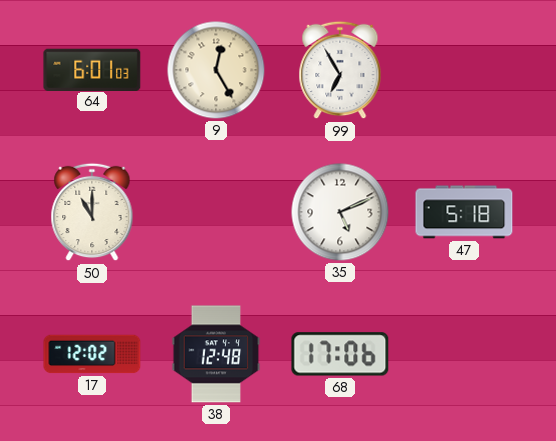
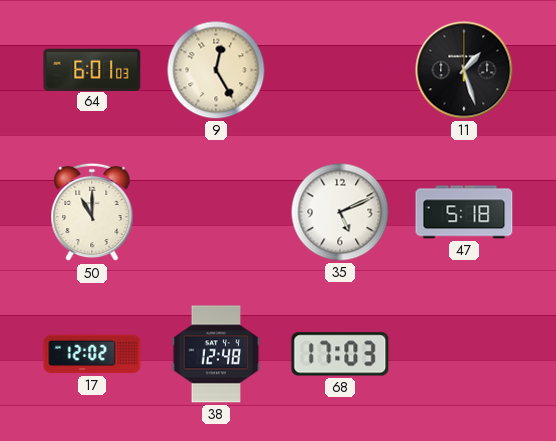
99: 6:55 -> none
11: none -> 1:27
68: 17:06 -> 17:03
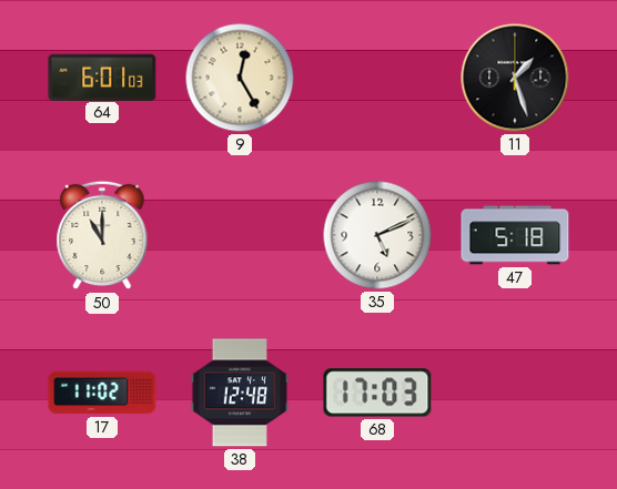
17: 12:02 -> 11:02
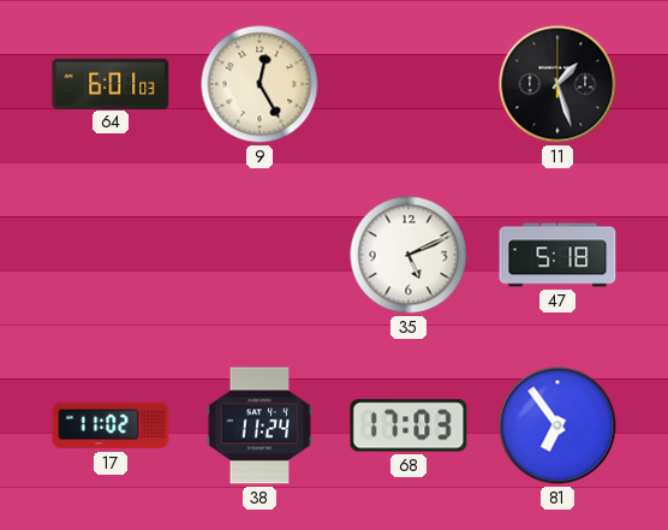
50: 11:00 -> none
38: 12:48 -> 11:24
81: none -> 6:54
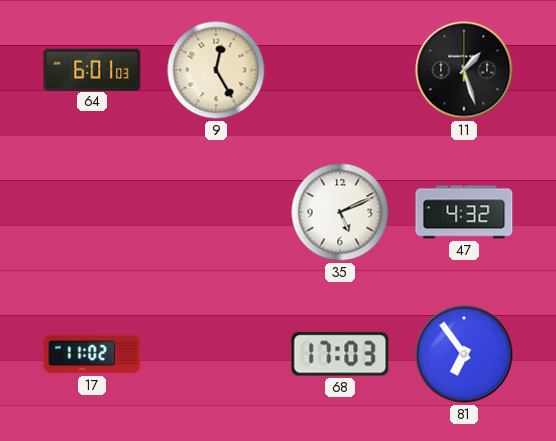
47: 5:18 -> 4:32
38: 11:24 -> none
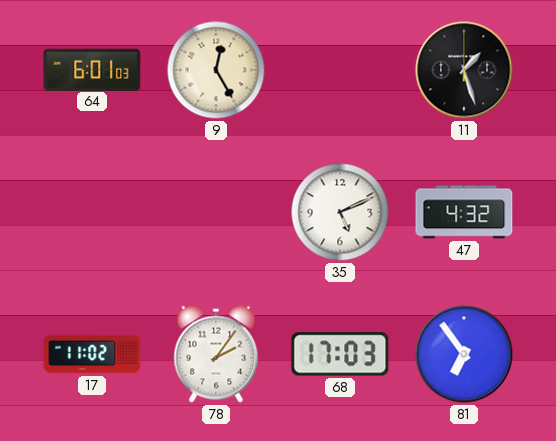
78: none -> 2:06
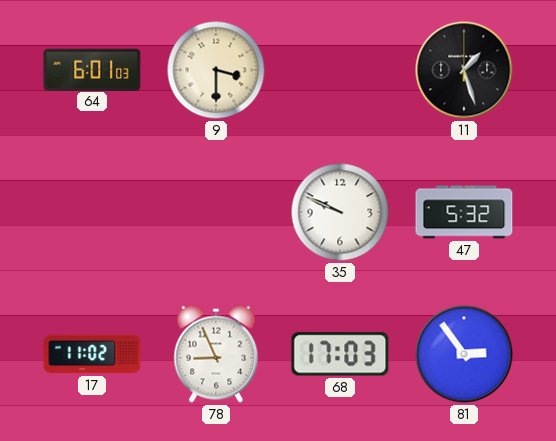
9: 12:25 -> 3:30
35: 5:11 -> 9:49
47: 4:32 -> 5:32
78: 2:06 -> 8:56
81: 6:54 -> 2:54
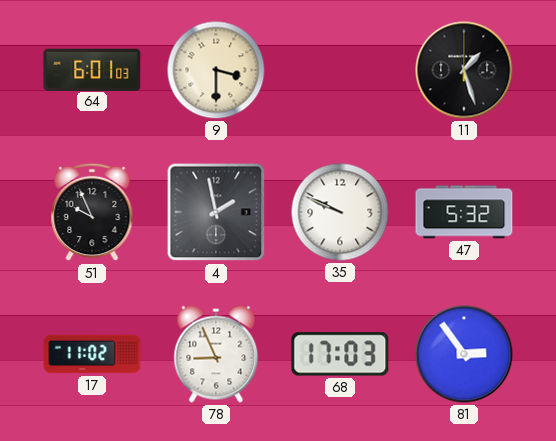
51: none -> 9:56
4: none -> 1:58
